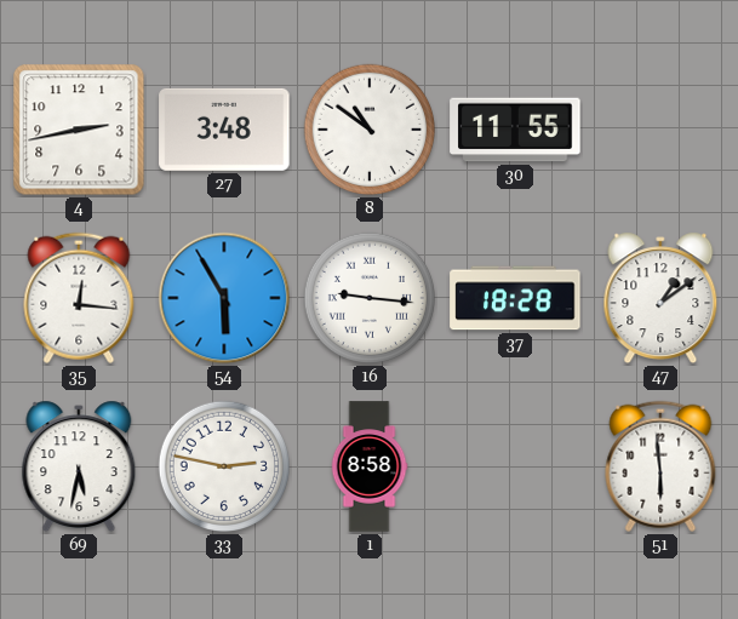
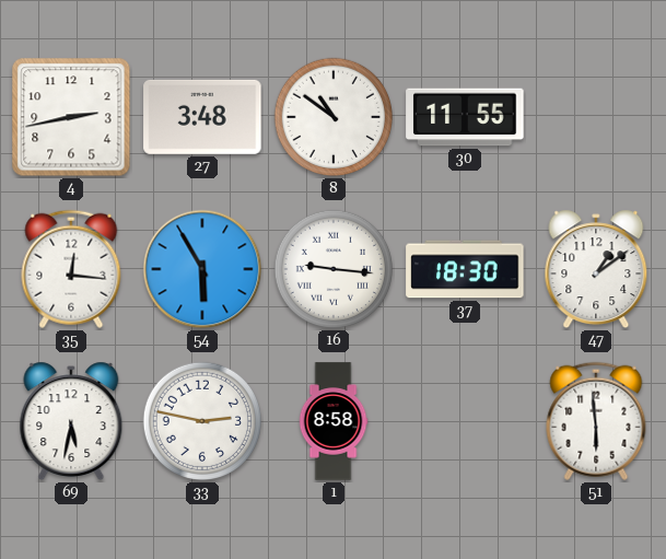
37: 18:28 -> 18:30
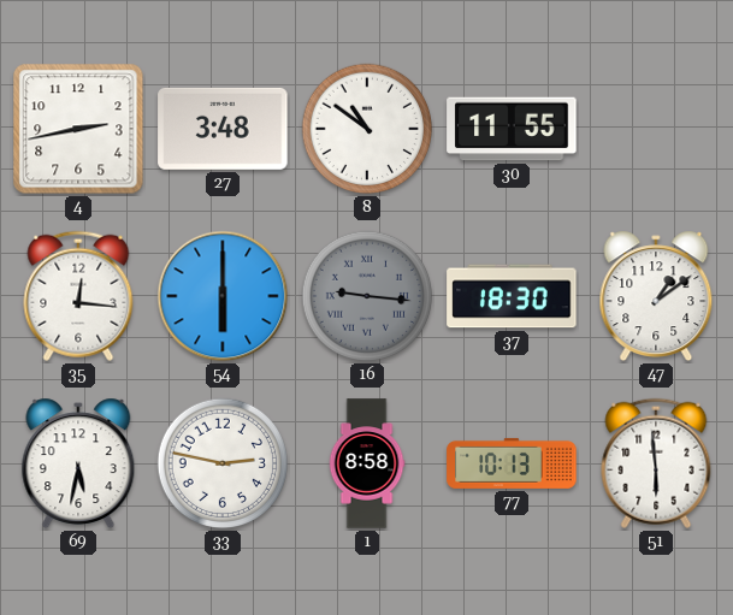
54: 5:55 -> 6:00
16 dial: white -> grey
77: none -> 10:13
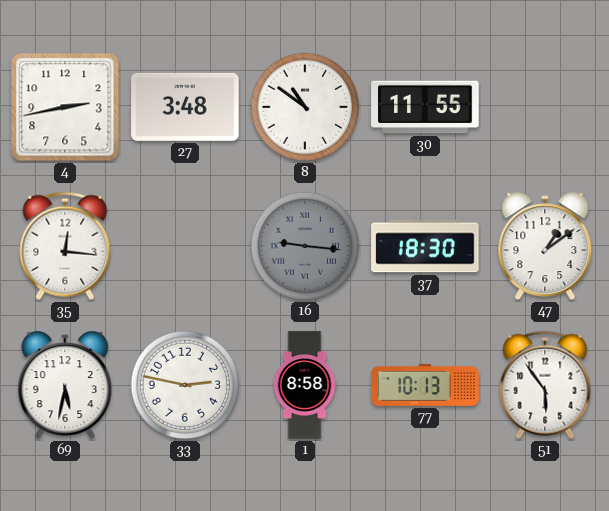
54: 6:00 -> none
51: 5:59 -> 5:54
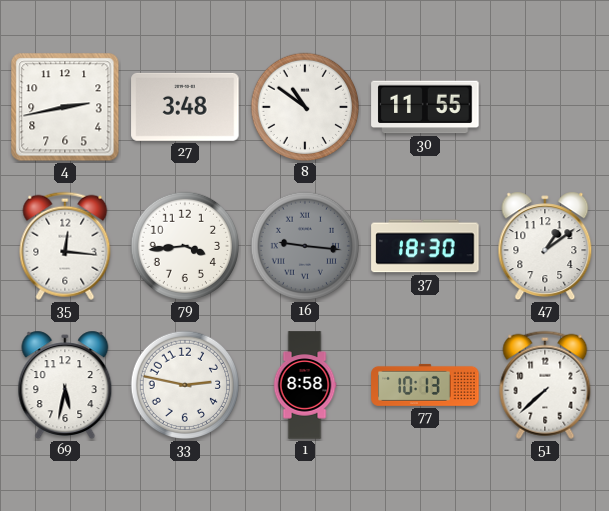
79: none -> 3:44
51: 5:54 -> 7:38
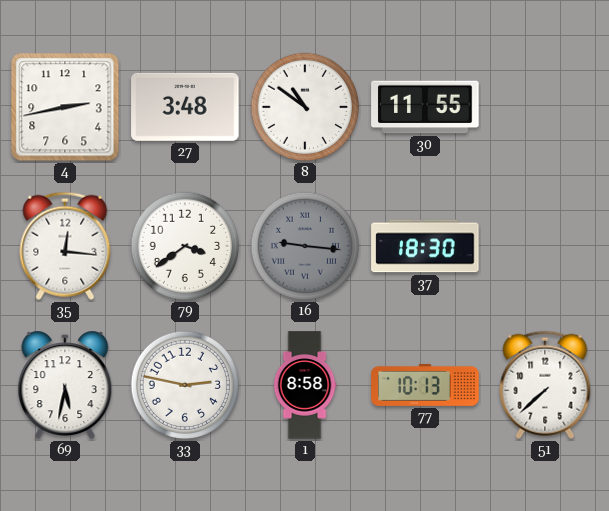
79: 3:44 -> 3:39
47: 1:09 -> none
